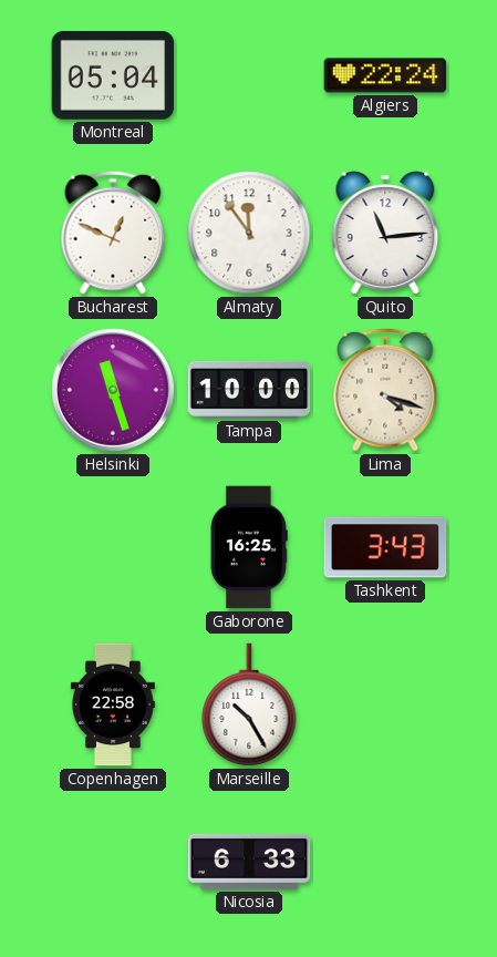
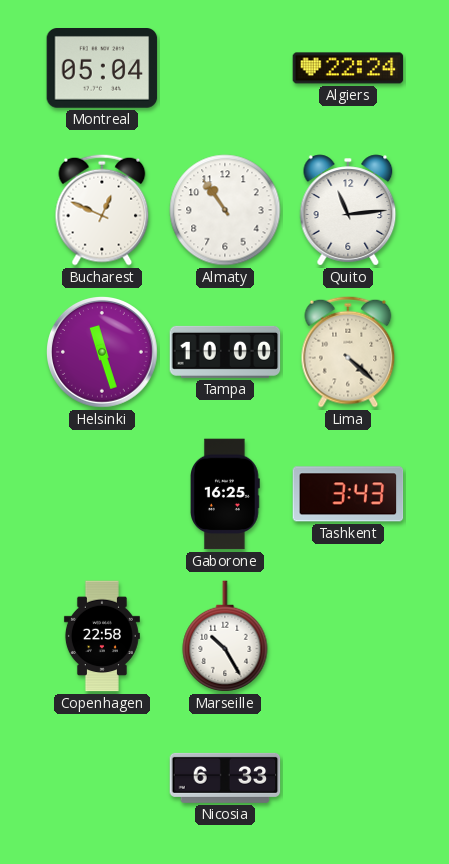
Almaty: 11:54 -> 10:54
Lima: 4:18 -> 4:22
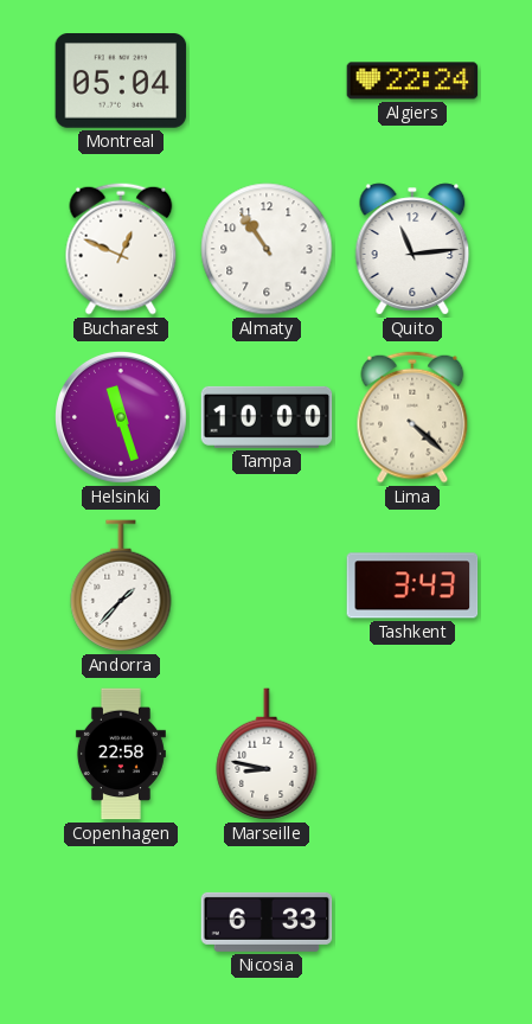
Andorra: none -> 1:37
Gaborone: 16:25 -> none
Marseille: 10:25 -> 8:47
